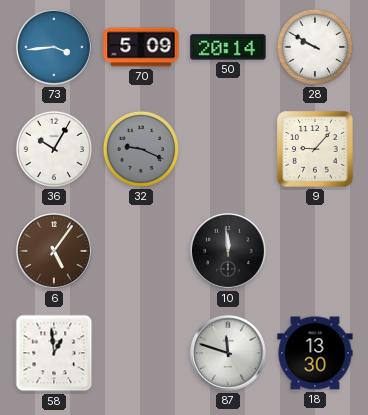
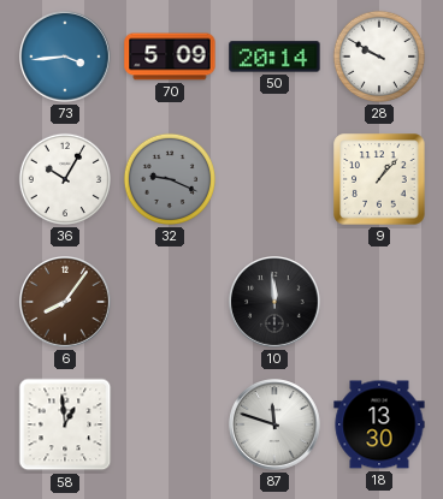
9: 9:07 -> 1:07
6: 5:06 -> 8:06
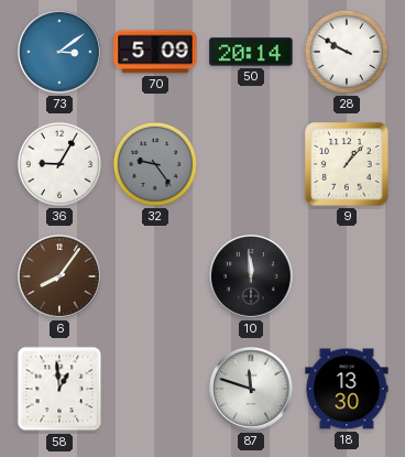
73: 3:44 -> 3:09
36: 10:05 -> 9:05
32: 9:19 -> 9:24
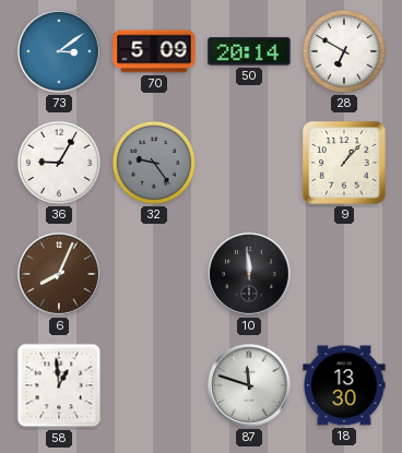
28: 9:50 -> 6:50
6: 8:06 -> 8:04
